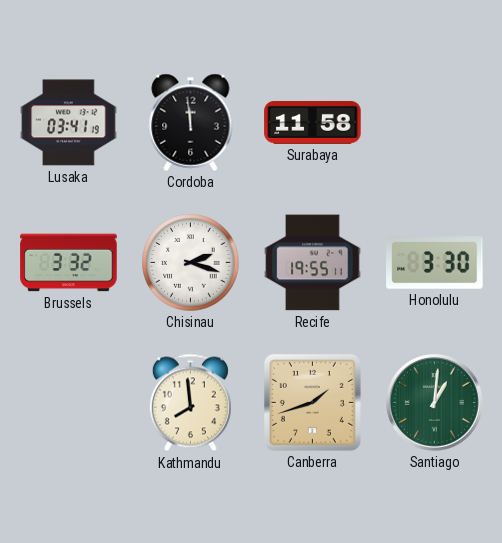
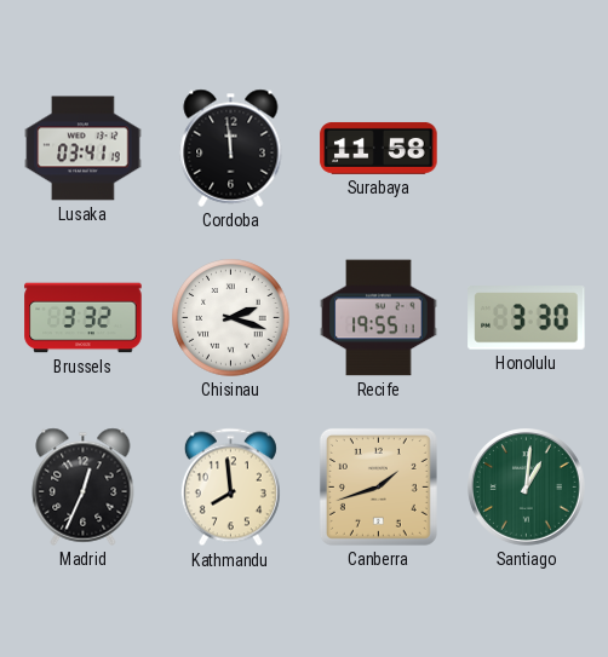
Madrid: none -> 12:34
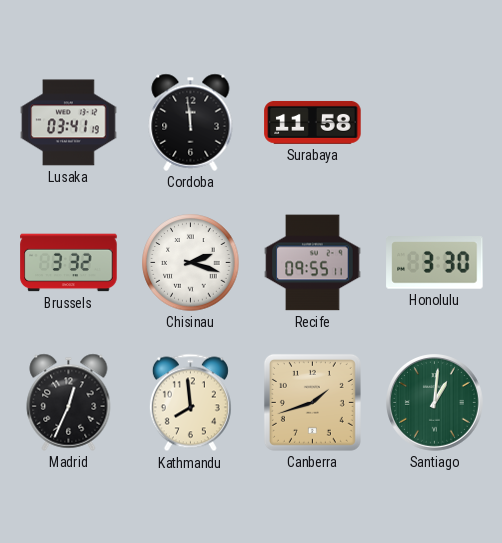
Recife: 19:55 -> 09:55
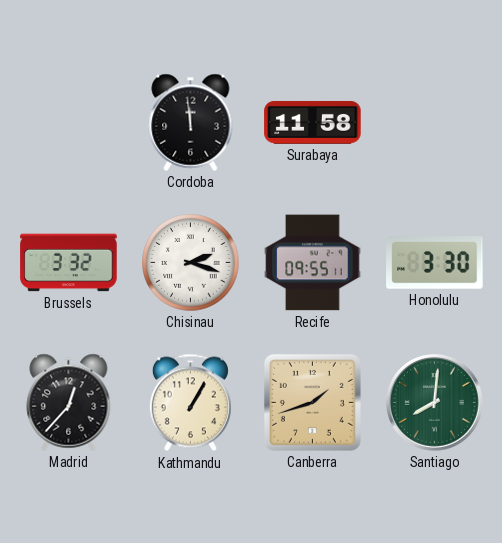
Lusaka: 03:41 -> none
Madrid: 12:34 -> 12:37
Kathmandu: 7:59 -> 1:05
Santiago: 1:01 -> 8:01
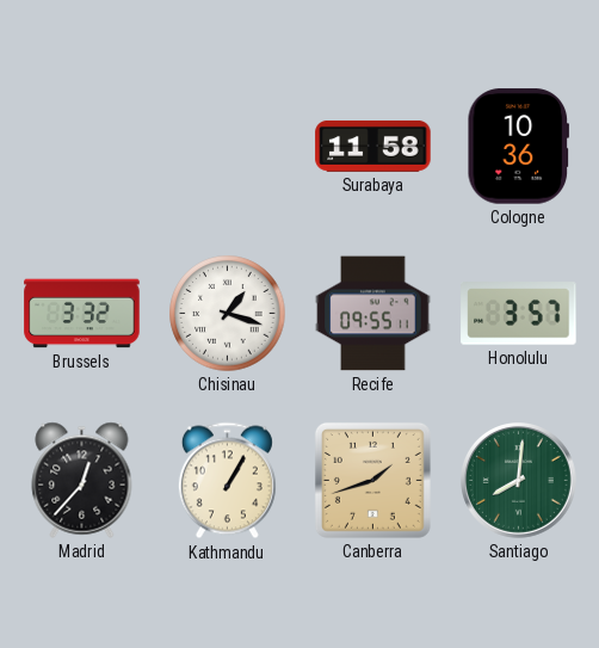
Cordoba: 11:59 -> none
Cologne: none -> 10:36
Chisinau: 2:18 -> 1:18
Honolulu: 3:30 -> 3:57
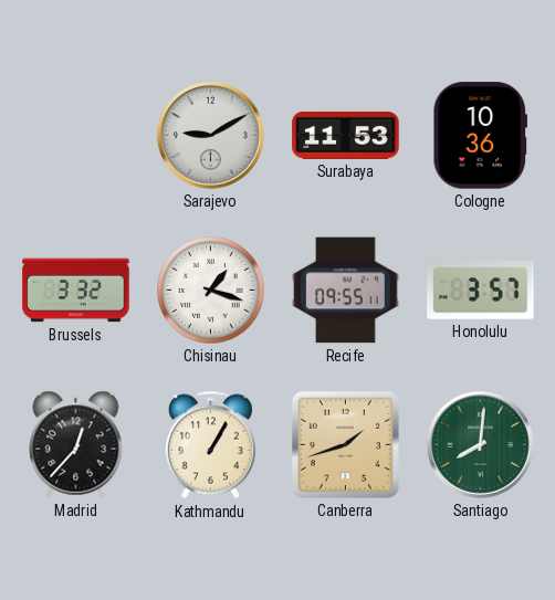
Sarajevo: none -> 9:10
Surabaya: 11:58 -> 11:53
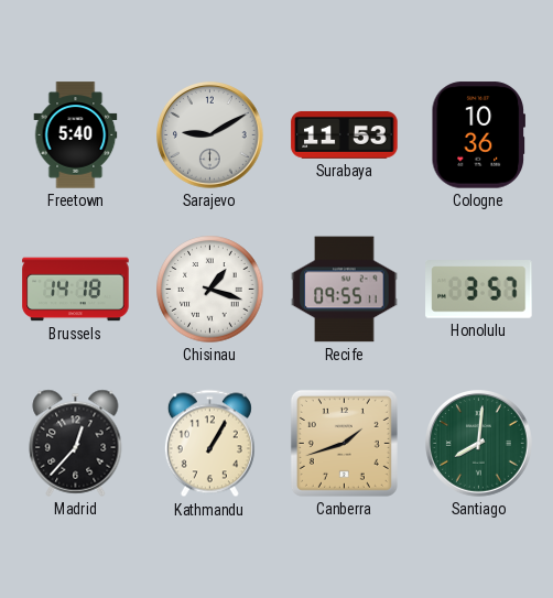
Freetown: none -> 5:40
Brussels: 3:32 -> 14:18
